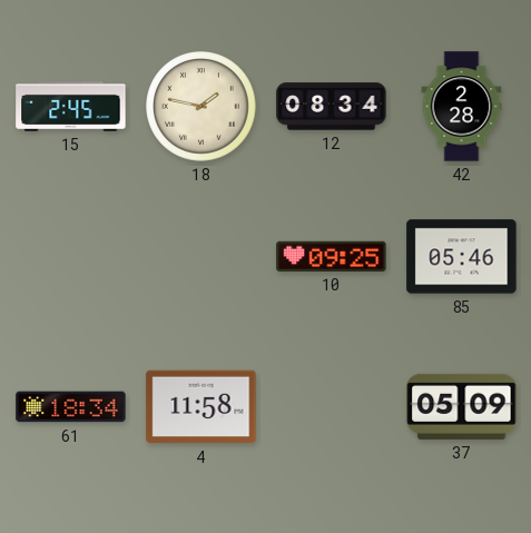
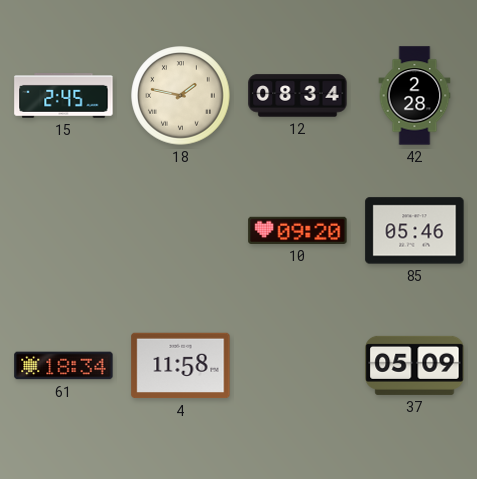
10: 09:25 -> 09:20
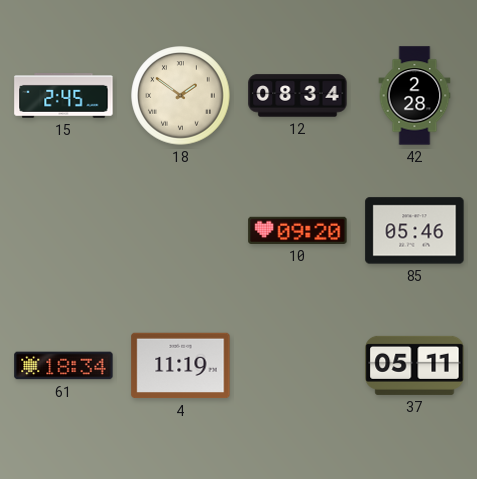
18: 1:47 -> 1:51
4: 11:58 -> 11:19
37: 05:09 -> 05:11
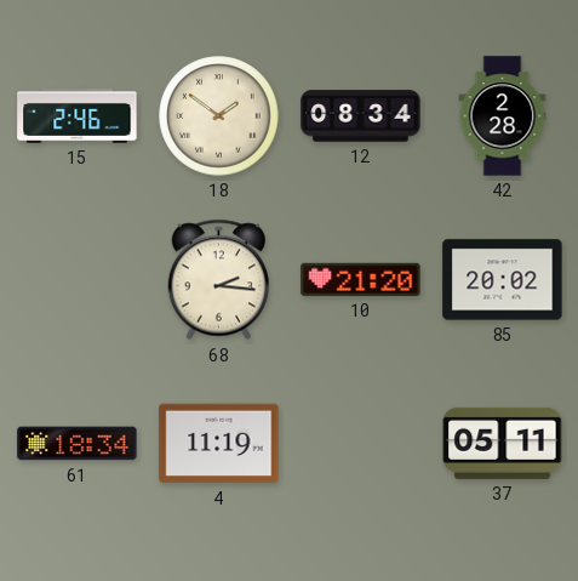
15: 2:45 -> 2:46
68: none -> 2:16
10: 09:20 -> 21:20
85: 05:46 -> 20:02
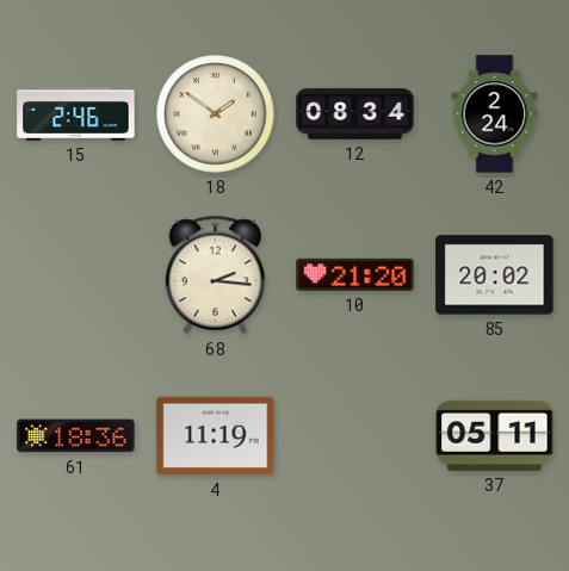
42: 2:28 -> 2:24
61: 18:34 -> 18:36
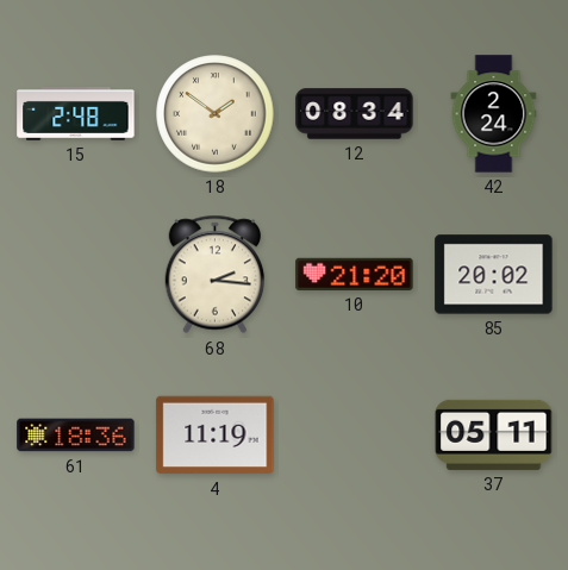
15: 2:46 -> 2:48
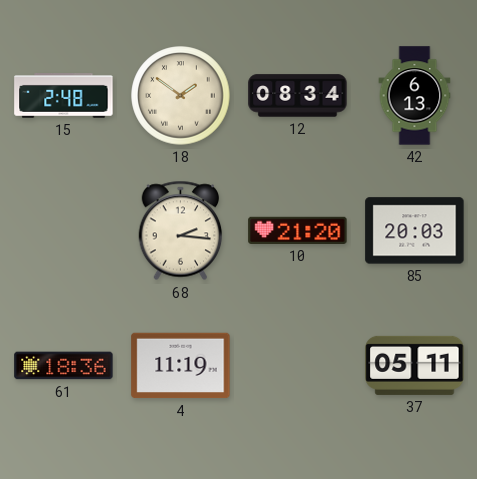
42: 2:24 -> 6:13
85: 20:02 -> 20:03
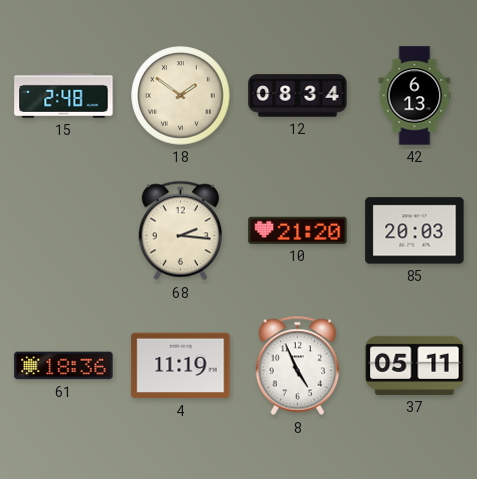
8: none -> 4:56
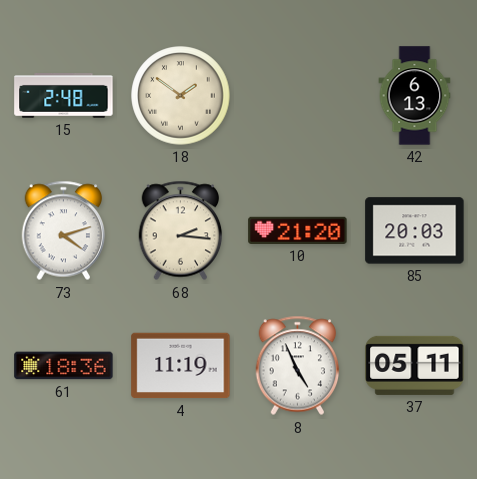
12: 08:34 -> none
73: none -> 4:12
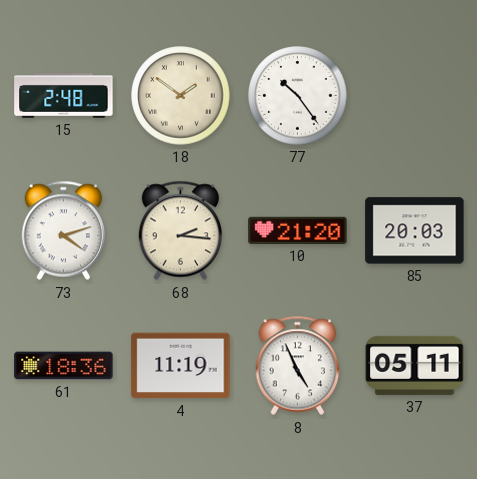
77: none -> 10:24
42: 6:13 -> none
